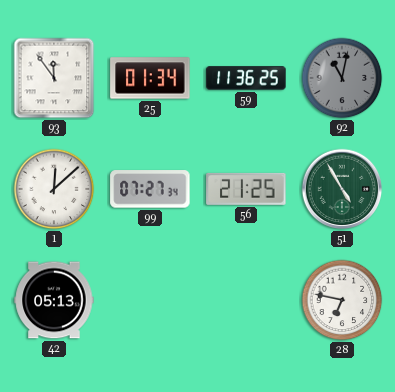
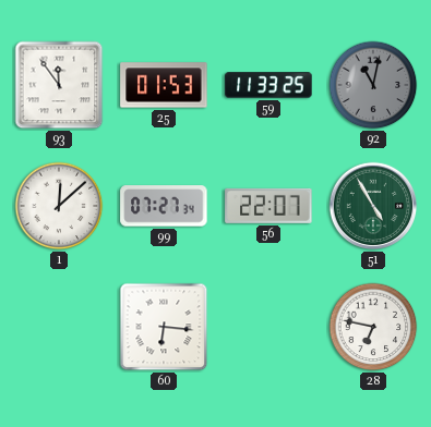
25: 01:34 -> 01:53
59: 11:36 -> 11:33
56: 21:25 -> 22:07
42: 05:13 -> none
60: none -> 6:16
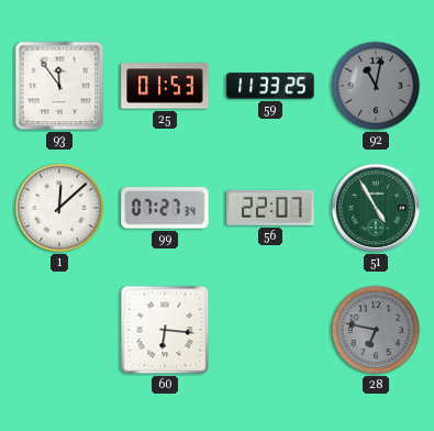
28 dial: white -> grey
